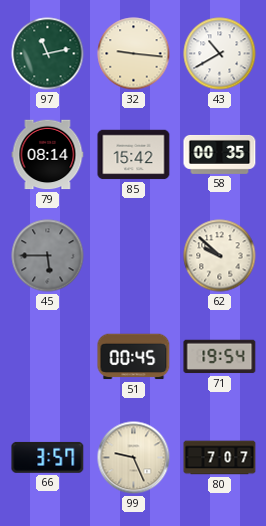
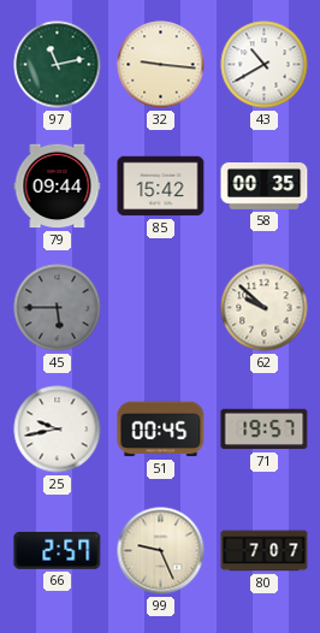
79: 08:14 -> 09:44
25: none -> 9:43
71: 19:54 -> 19:57
66: 3:57 -> 2:57
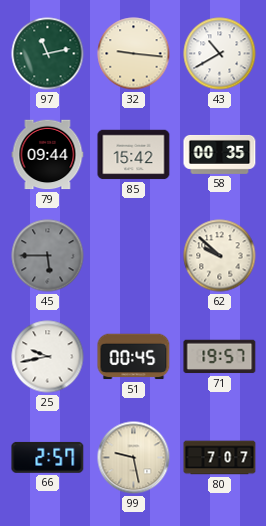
99: 9:26 -> 9:28
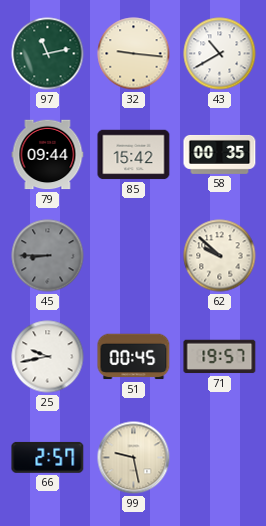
45: 5:45 -> 8:45
80: 7:07 -> none
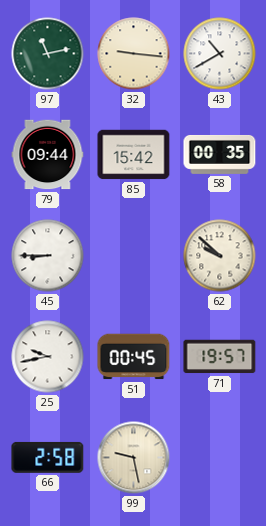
45 dial: grey -> white
66: 2:57 -> 2:58
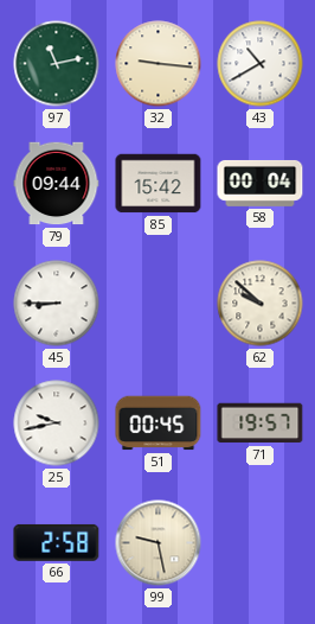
58: 00:35 -> 00:04
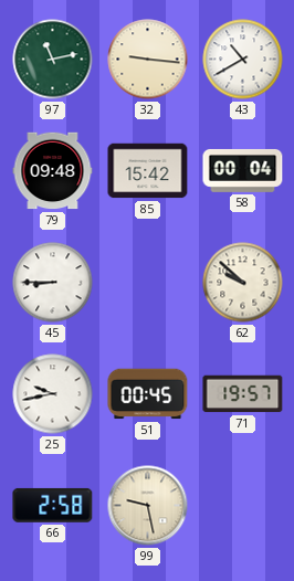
79: 09:44 -> 09:48
